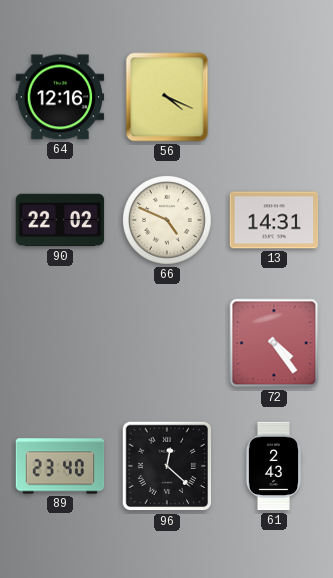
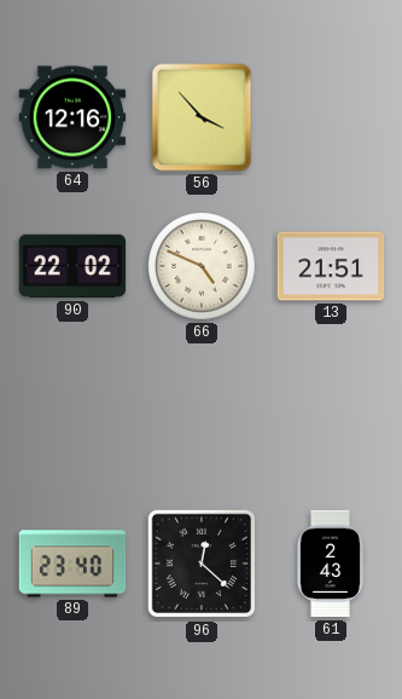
56: 4:19 -> 3:53
13: 14:31 -> 21:51
72: 4:24 -> none
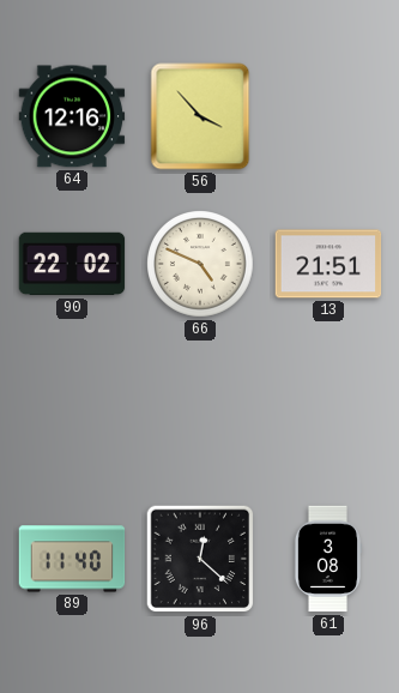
89: 23:40 -> 11:40
61: 2:43 -> 3:08
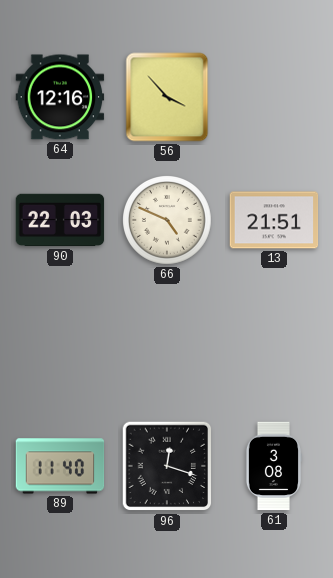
90: 22:02 -> 22:03
96: 12:22 -> 12:18
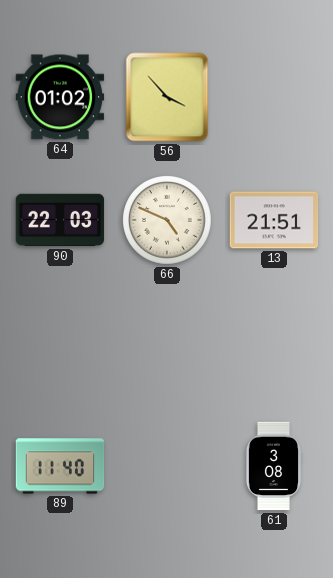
64: 12:16 -> 01:02
96: 12:18 -> none
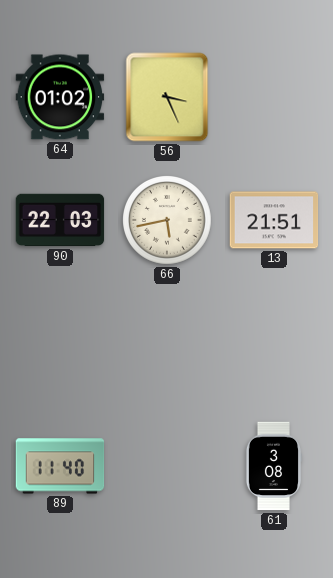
56: 3:53 -> 3:26
66: 4:49 -> 5:43
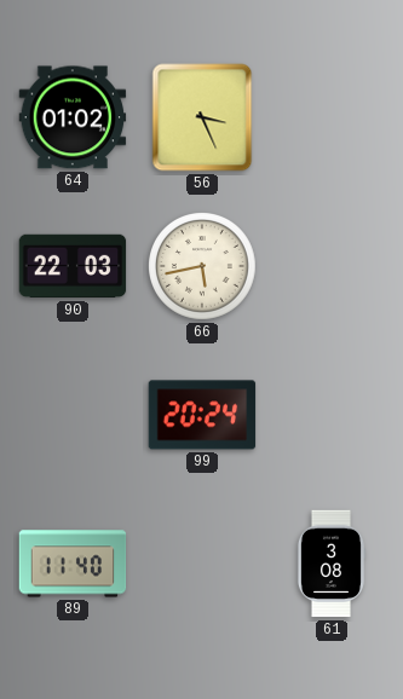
13: 21:51 -> none
99: none -> 20:24
